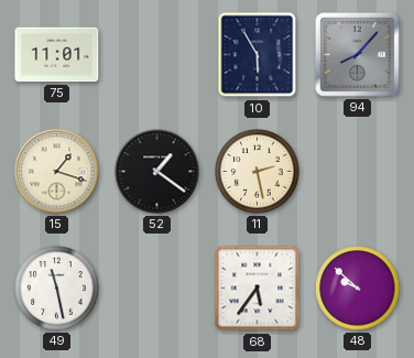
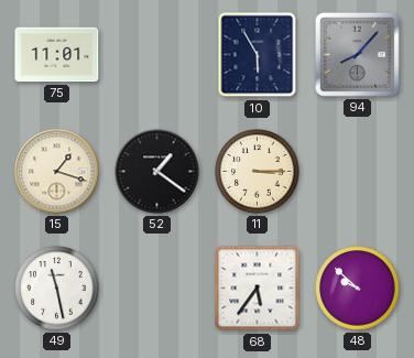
11: 2:28 -> 3:15
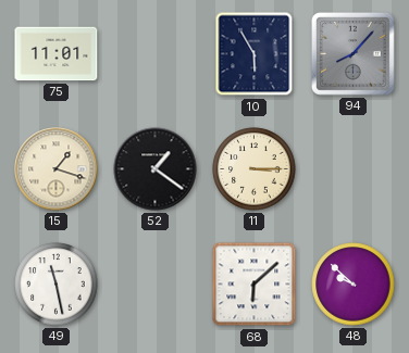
68: 5:36 -> 6:08
